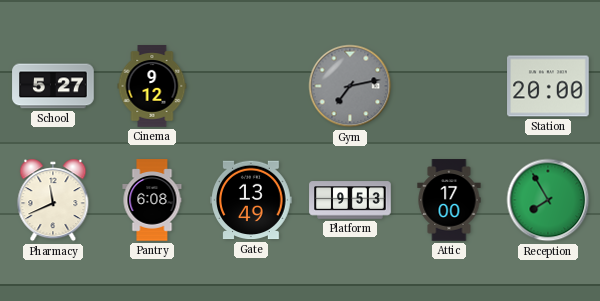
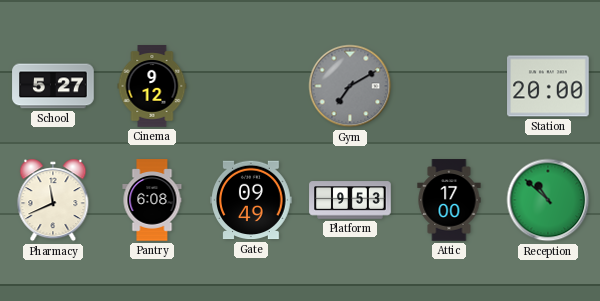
Gym: 7:13 -> 7:10
Gate: 13:49 -> 09:49
Reception: 7:55 -> 10:52
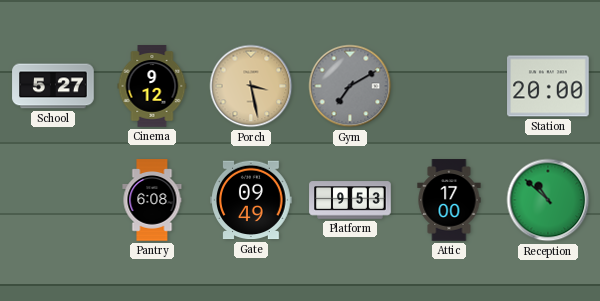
Porch: none -> 3:28
Pharmacy: 11:41 -> none
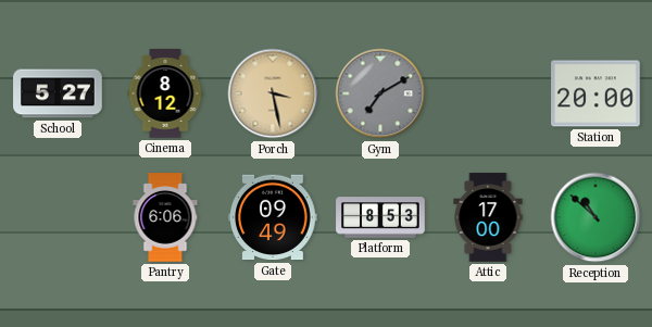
Cinema: 9:12 -> 8:12
Pantry: 6:08 -> 6:06
Platform: 9:53 -> 8:53
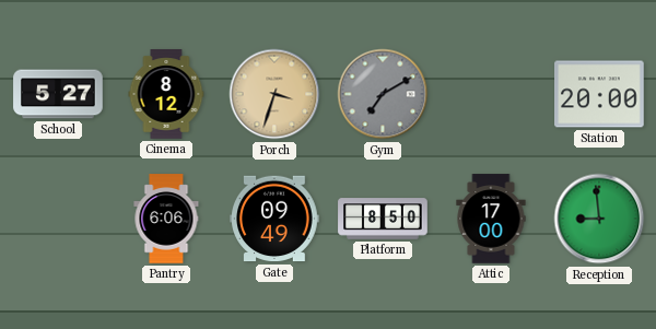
Porch: 3:28 -> 3:33
Platform: 8:53 -> 8:50
Reception: 10:52 -> 8:59
